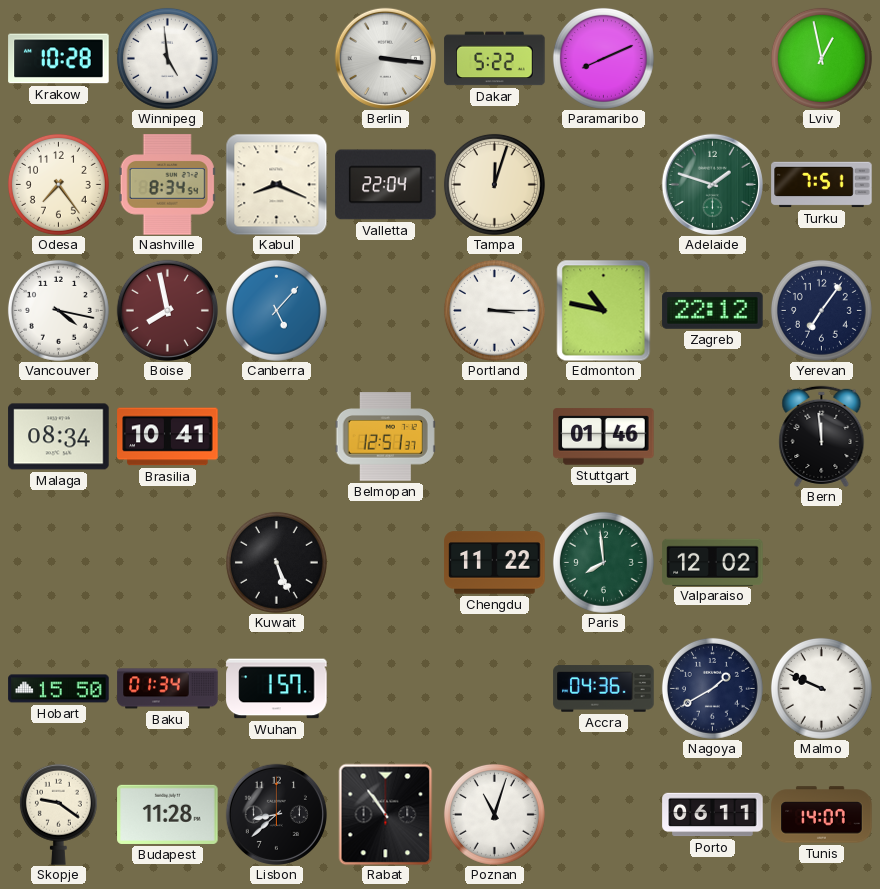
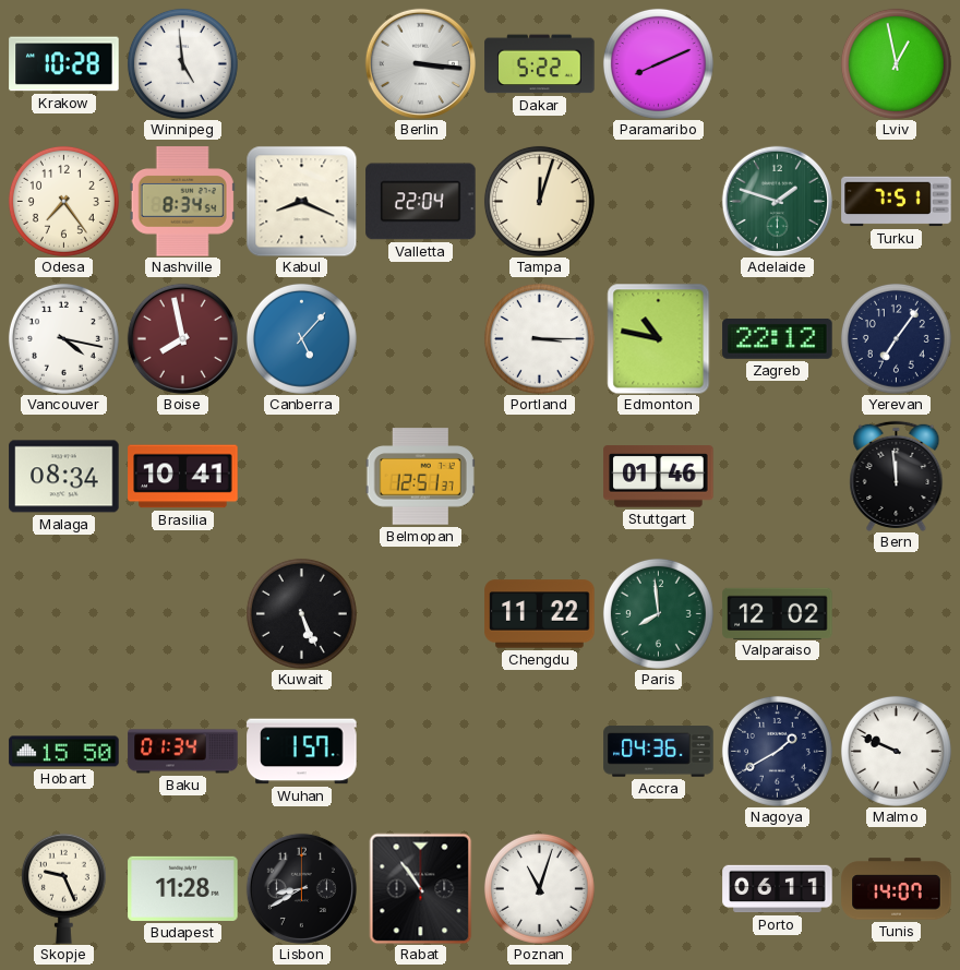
Skopje: 9:21 -> 9:26
Lisbon: 8:38 -> 8:40
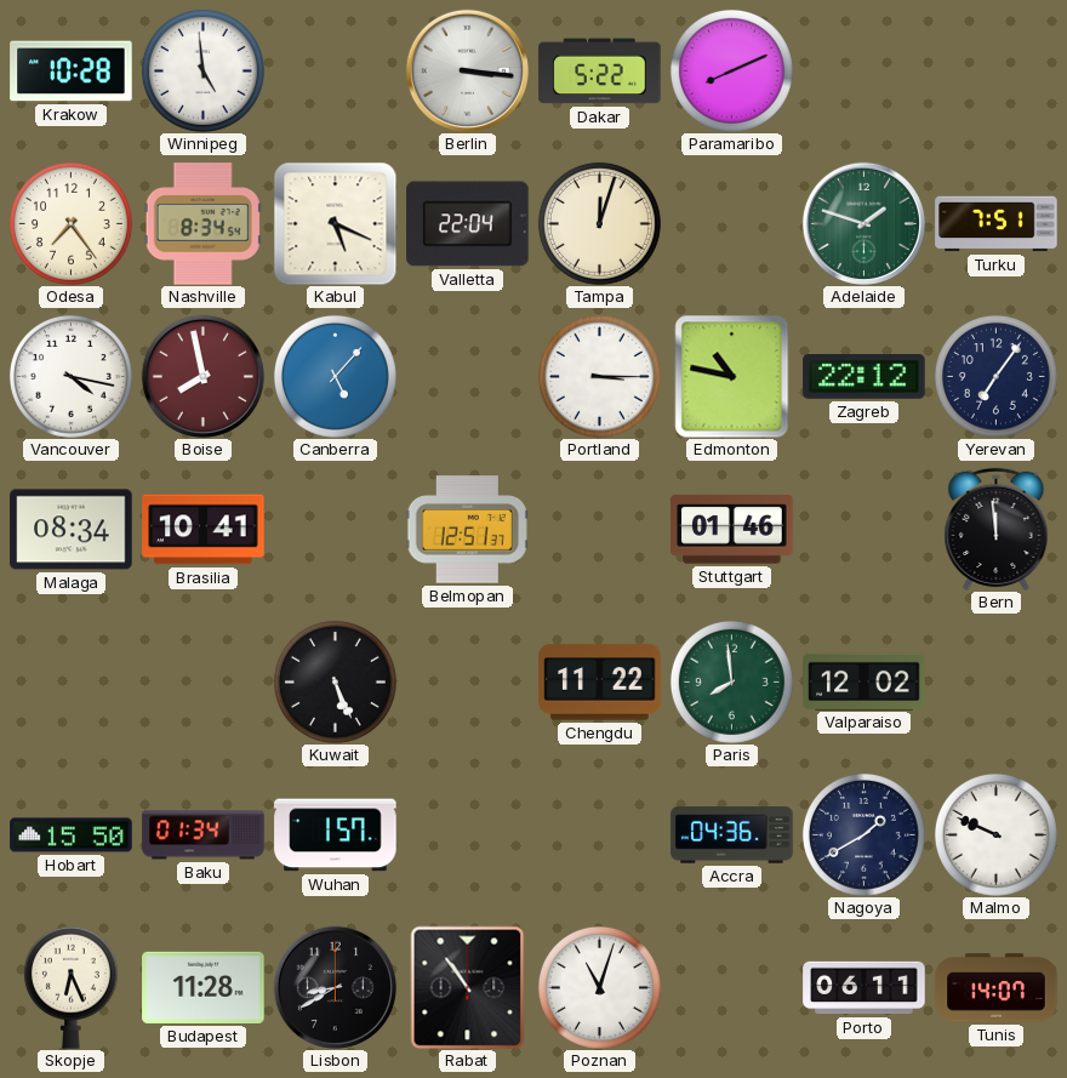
Lviv: 12:58 -> none
Kabul: 8:19 -> 5:19
Skopje: 9:26 -> 6:26
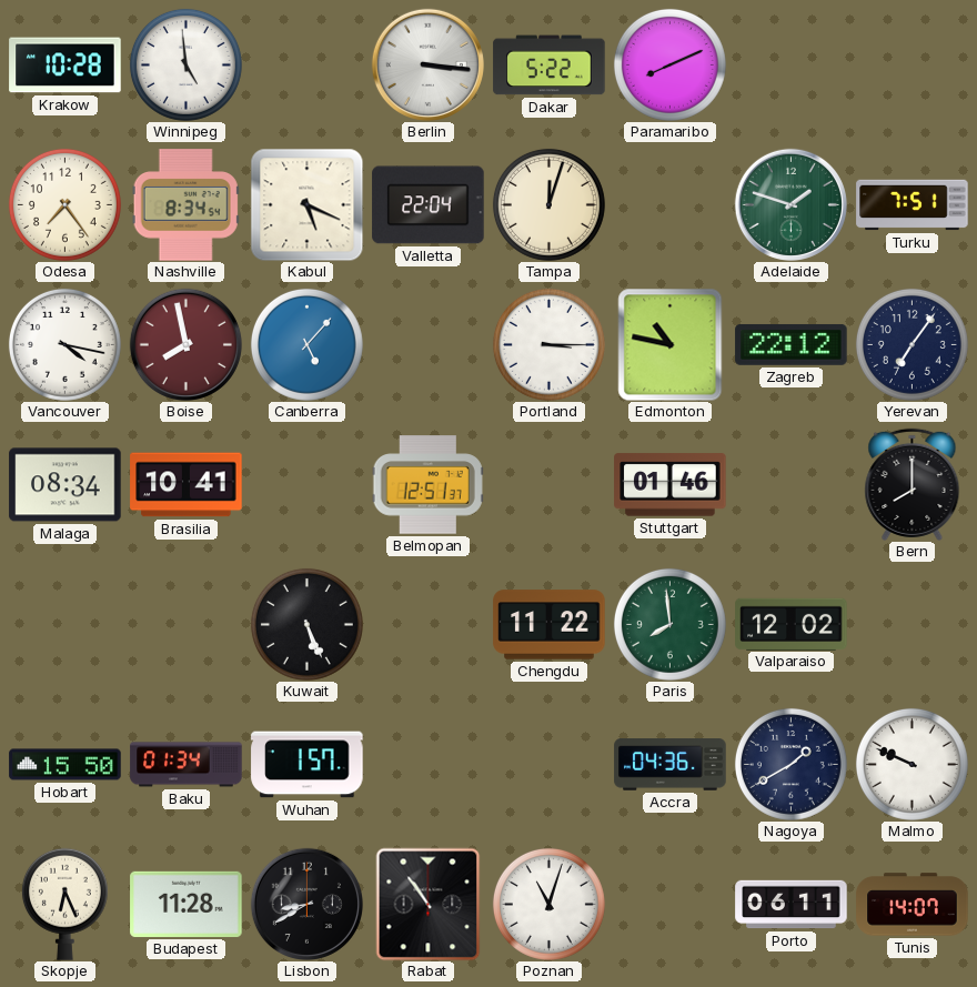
Bern: 11:59 -> 8:00
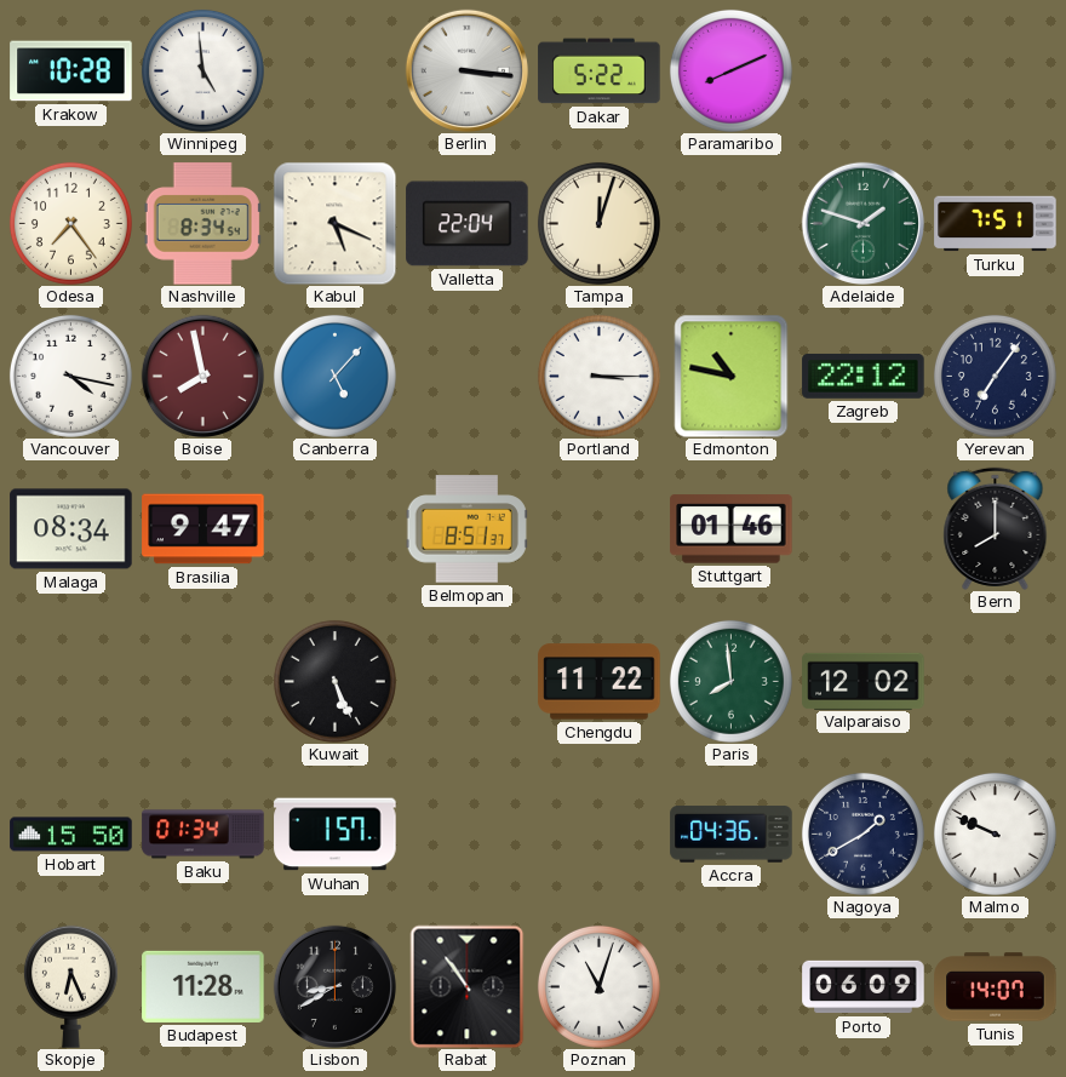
Brasilia: 10:41 -> 9:47
Belmopan: 12:51 -> 8:51
Porto: 06:11 -> 06:09
